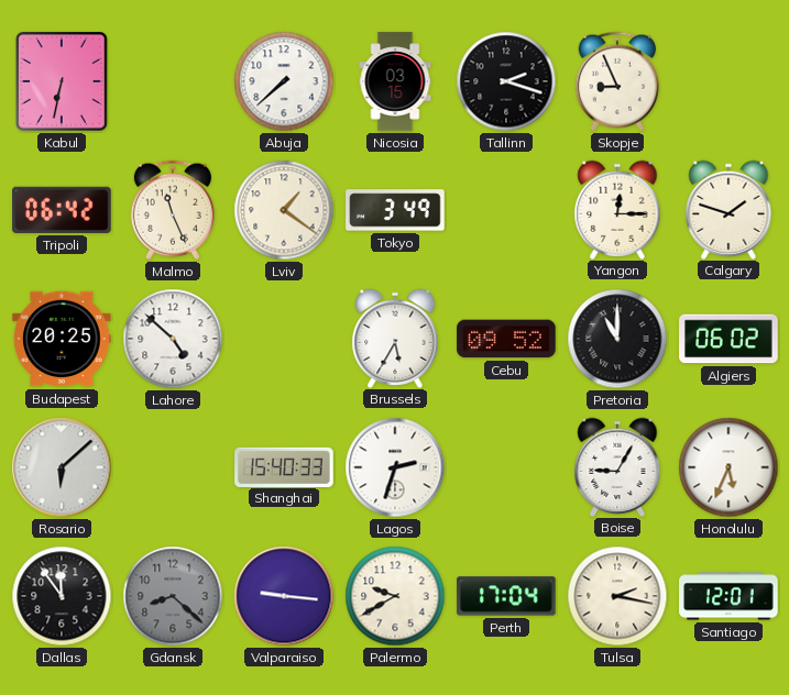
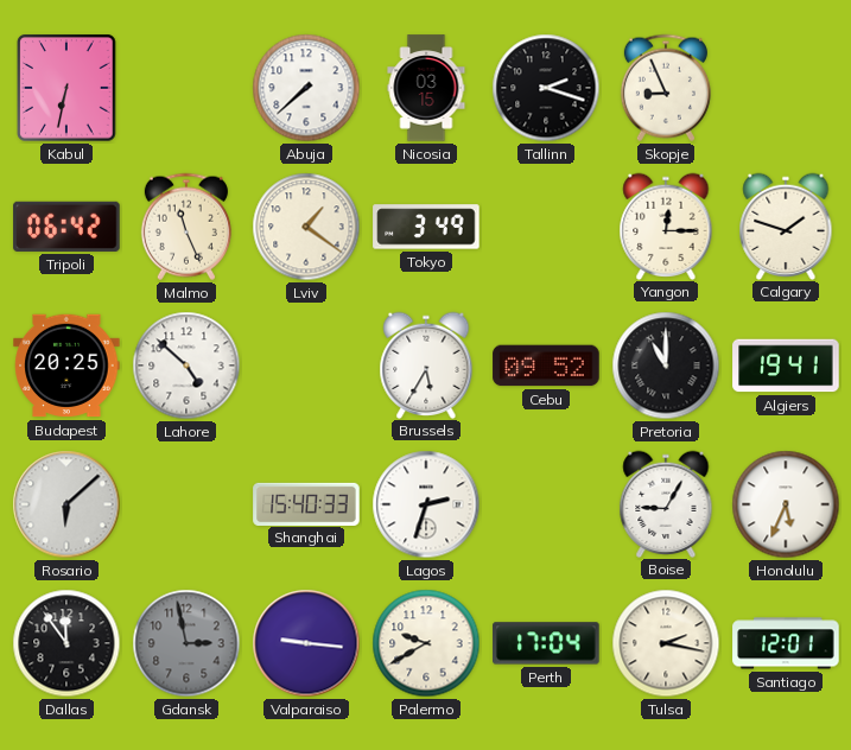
Algiers: 06:02 -> 19:41
Gdansk: 8:22 -> 2:58
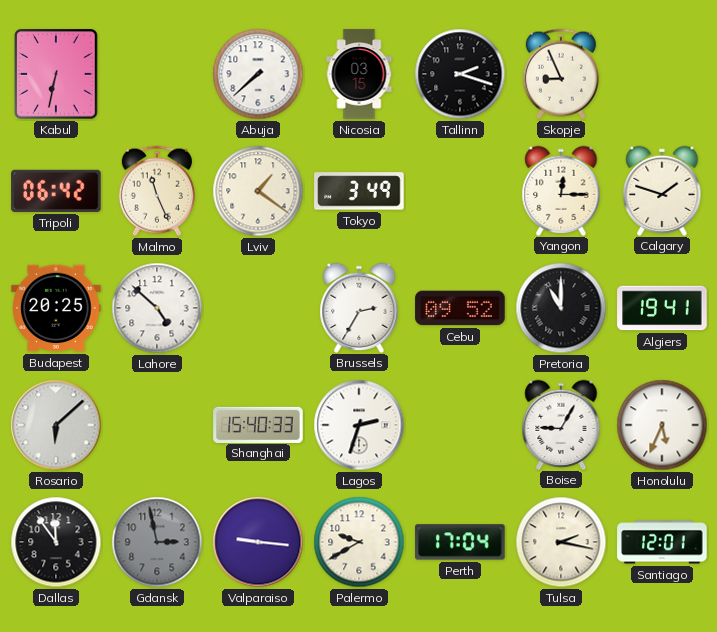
Brussels: 5:35 -> 2:35
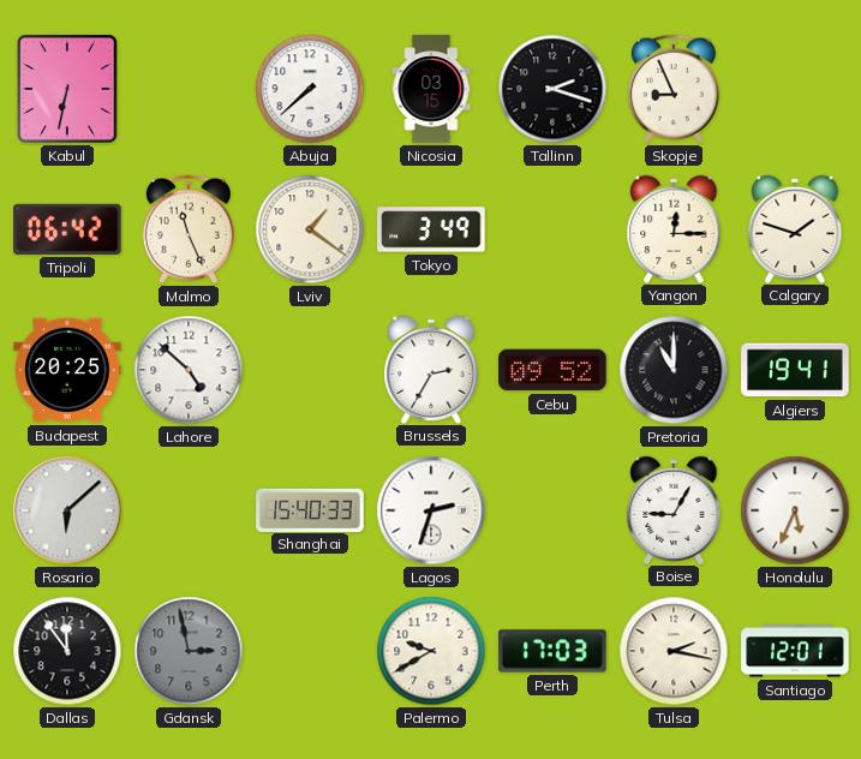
Valparaiso: 9:16 -> none
Perth: 17:04 -> 17:03
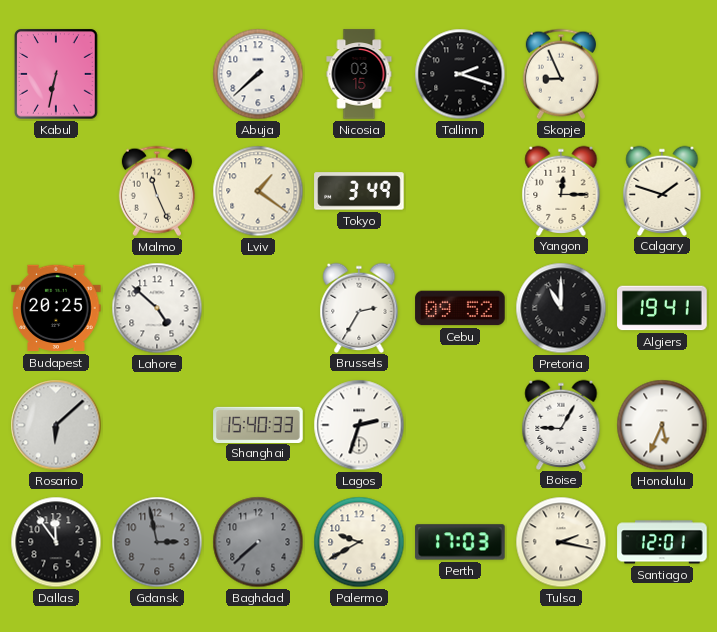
Tripoli: 06:42 -> none
Baghdad: none -> 7:38
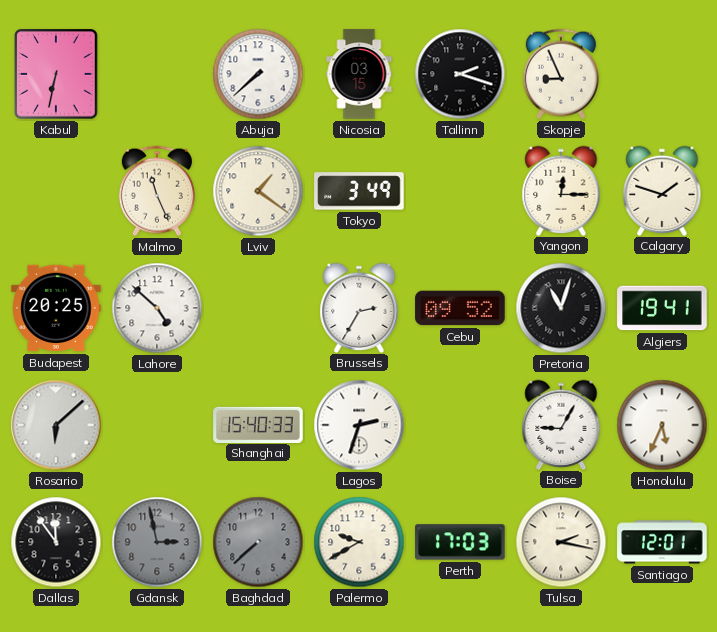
Pretoria: 11:00 -> 11:03
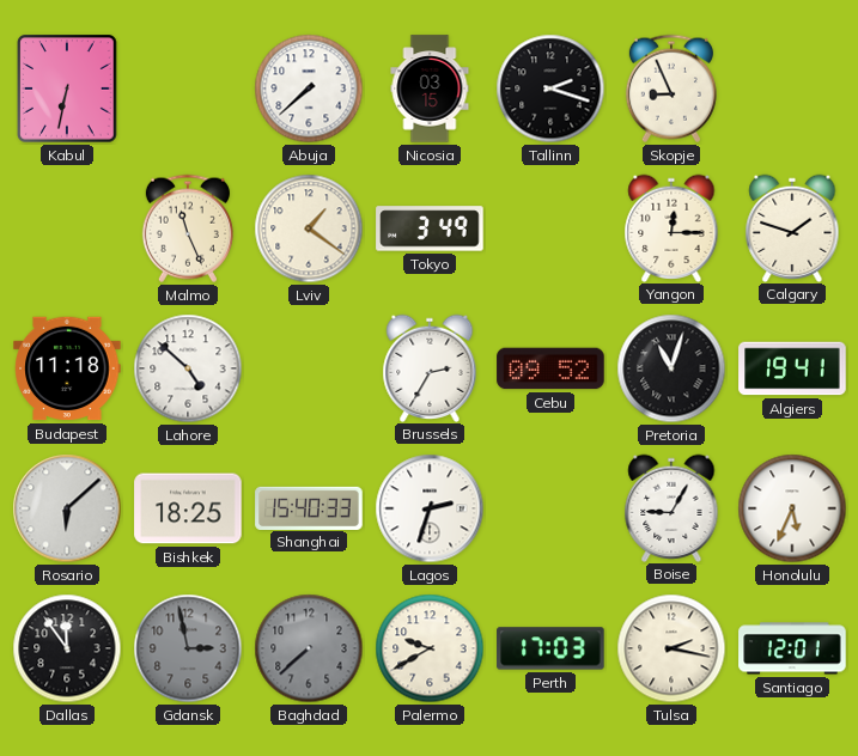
Budapest: 20:25 -> 11:18
Bishkek: none -> 18:25
